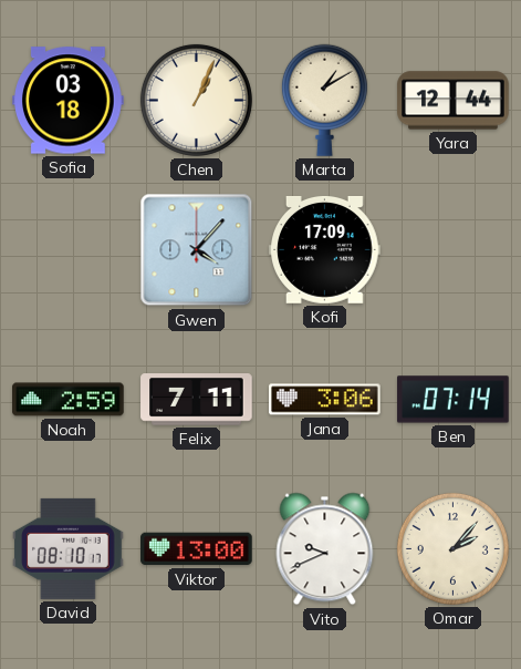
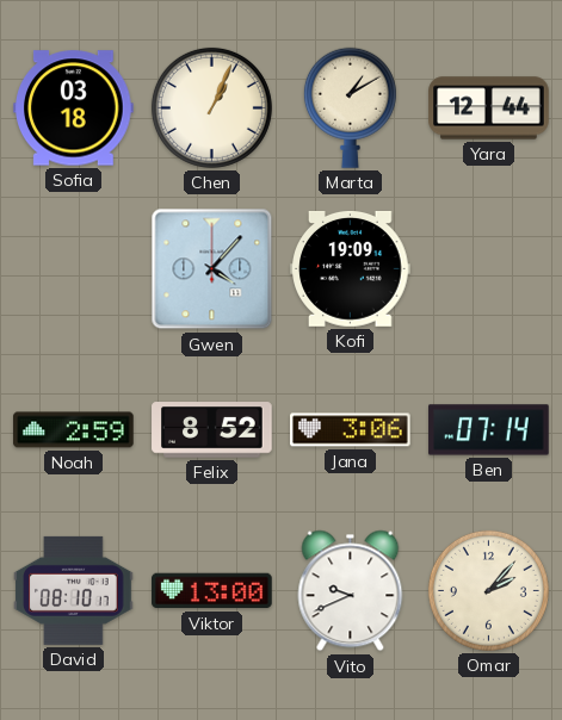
Kofi: 17:09 -> 19:09
Felix: 7:11 -> 8:52
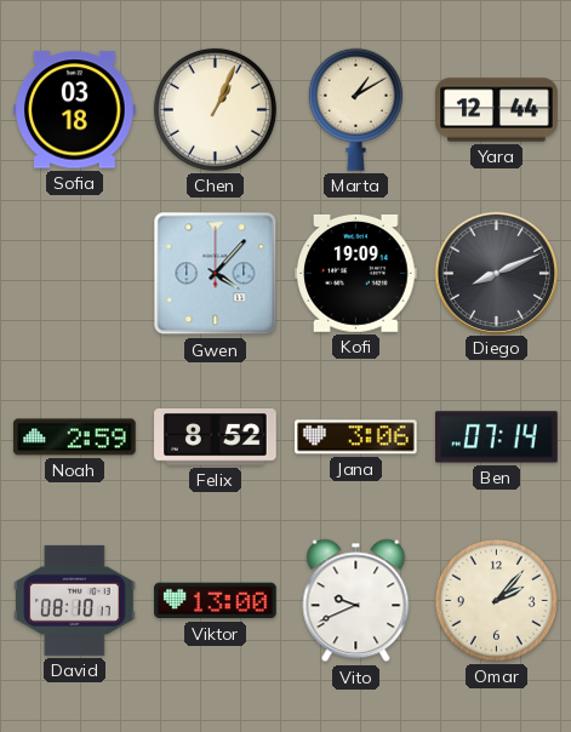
Diego: none -> 8:11
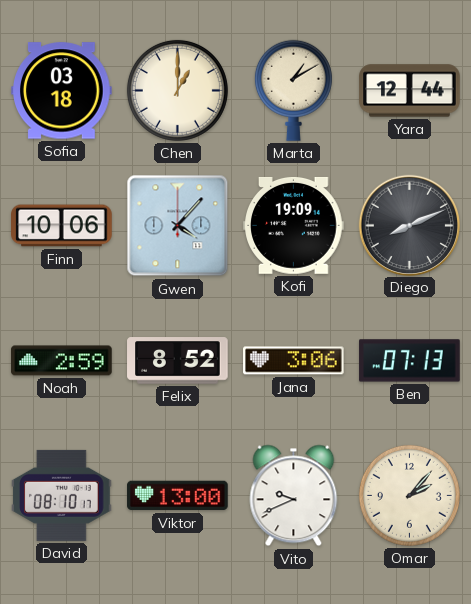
Chen: 1:04 -> 1:00
Finn: none -> 10:06
Ben: 07:14 -> 07:13
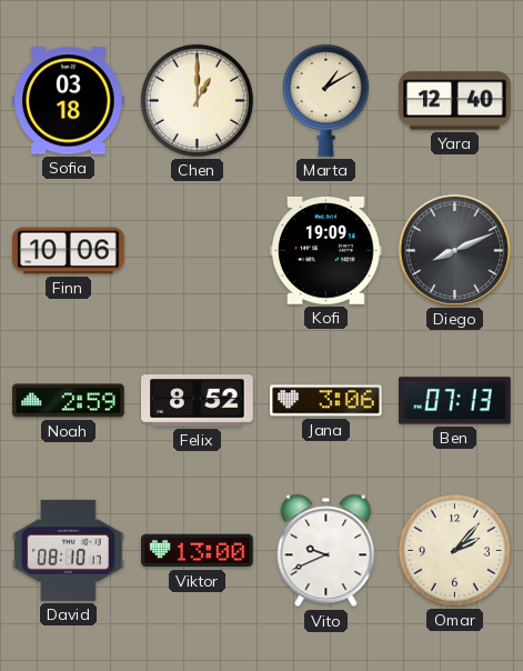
Yara: 12:44 -> 12:40
Gwen: 4:07 -> none
